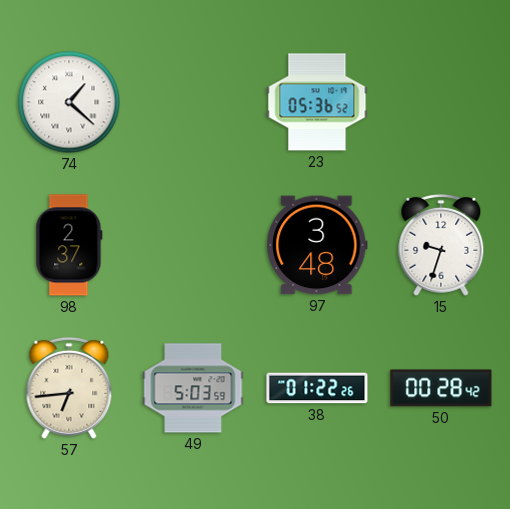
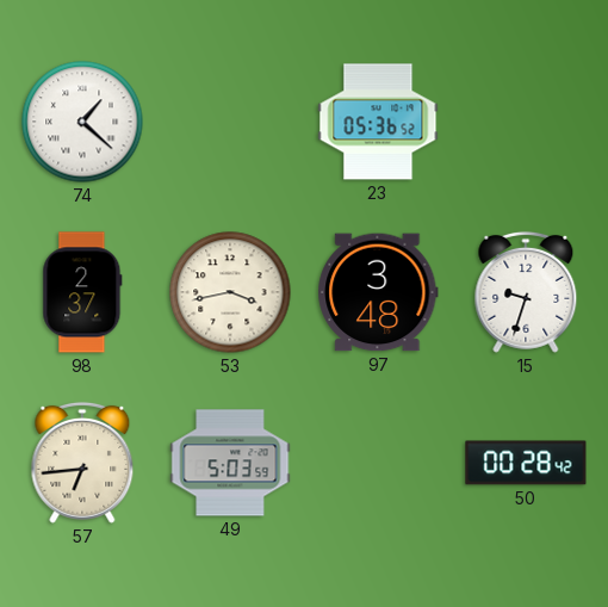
53: none -> 3:43
38: 01:22 -> none
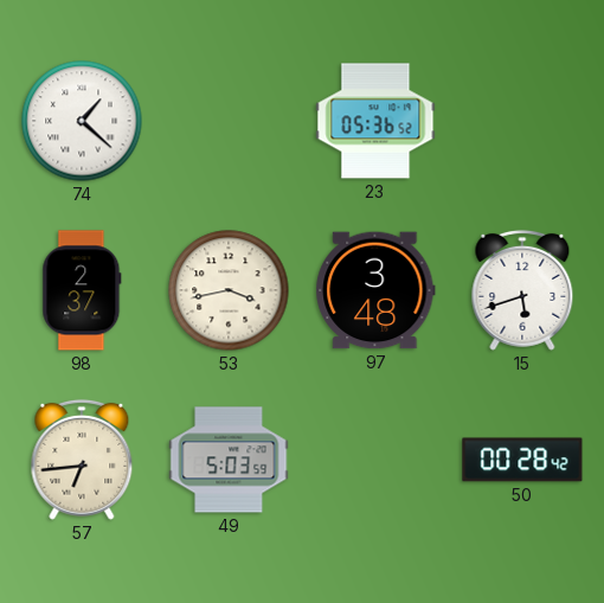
15: 9:33 -> 5:42
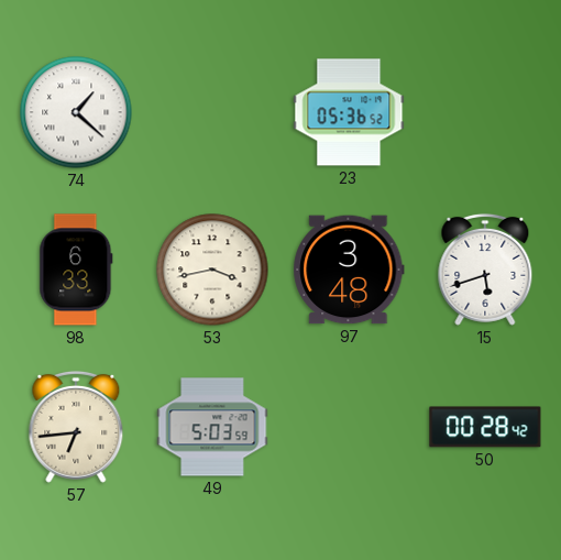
98: 2:37 -> 6:33
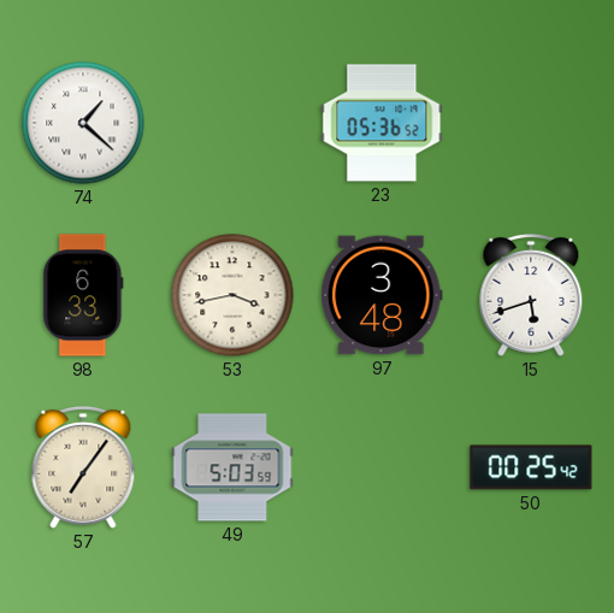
57: 6:44 -> 7:06
50: 00:28 -> 00:25
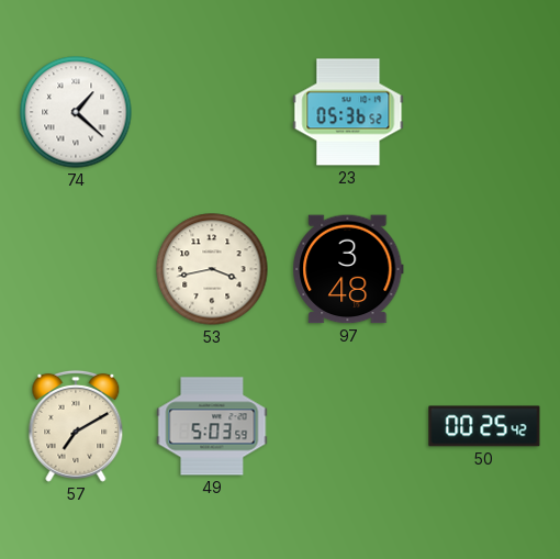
98: 6:33 -> none
15: 5:42 -> none
57: 7:06 -> 7:10
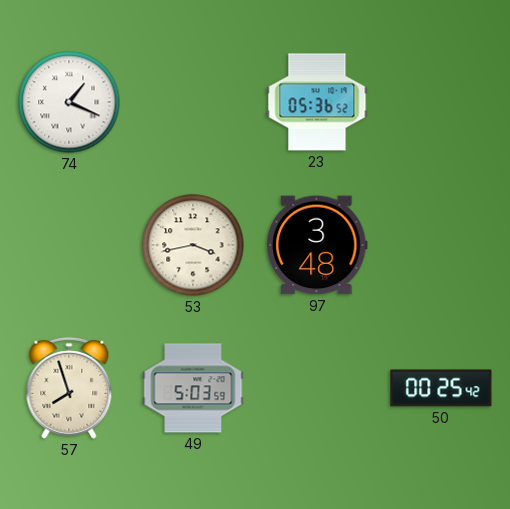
74: 1:22 -> 1:19
57: 7:10 -> 7:57
